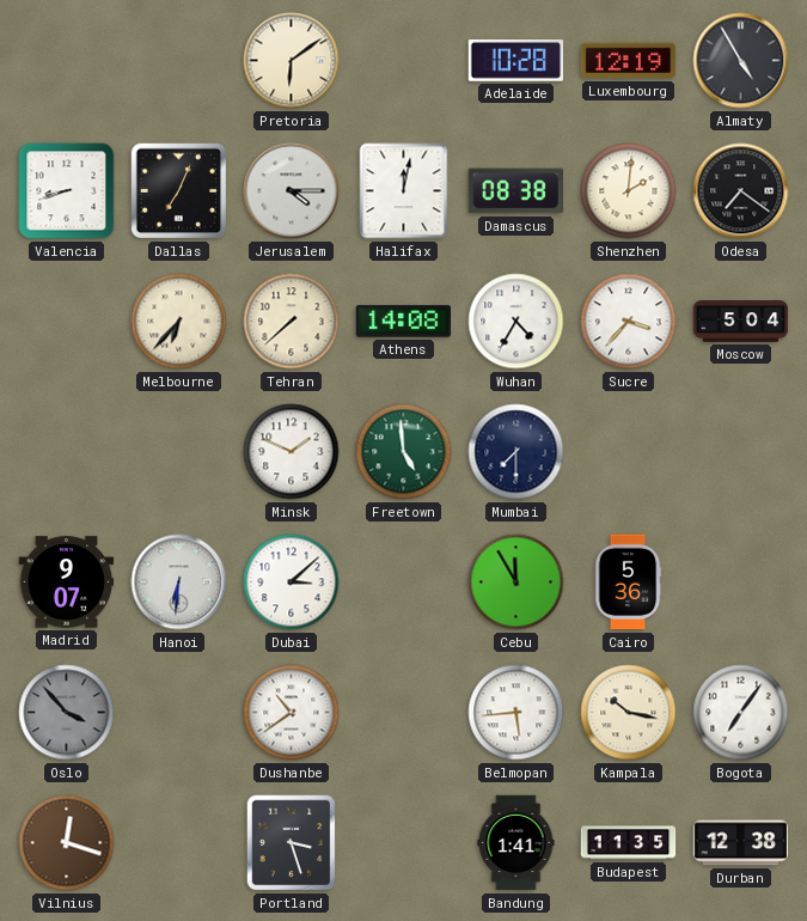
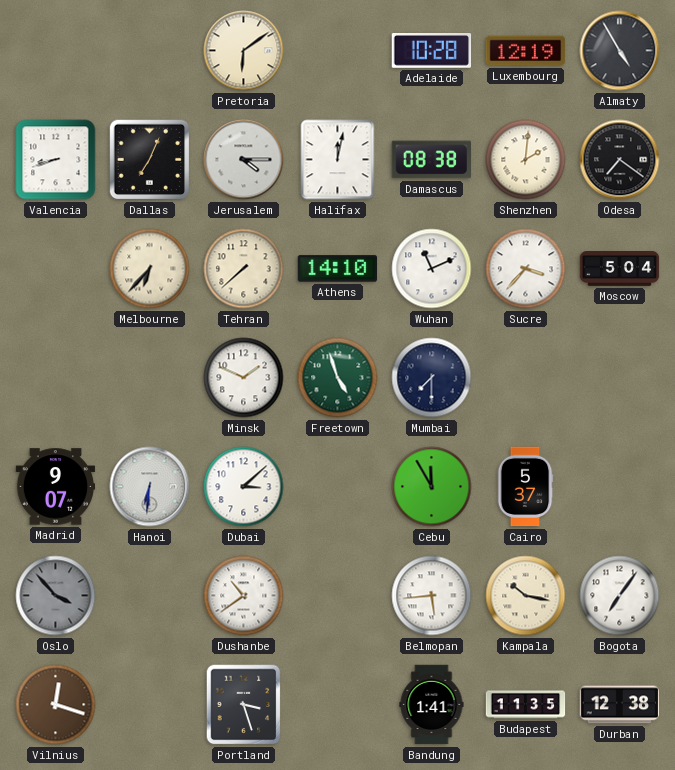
Athens: 14:08 -> 14:10
Wuhan: 4:35 -> 11:11
Freetown: 4:59 -> 4:57
Cairo: 5:36 -> 5:37
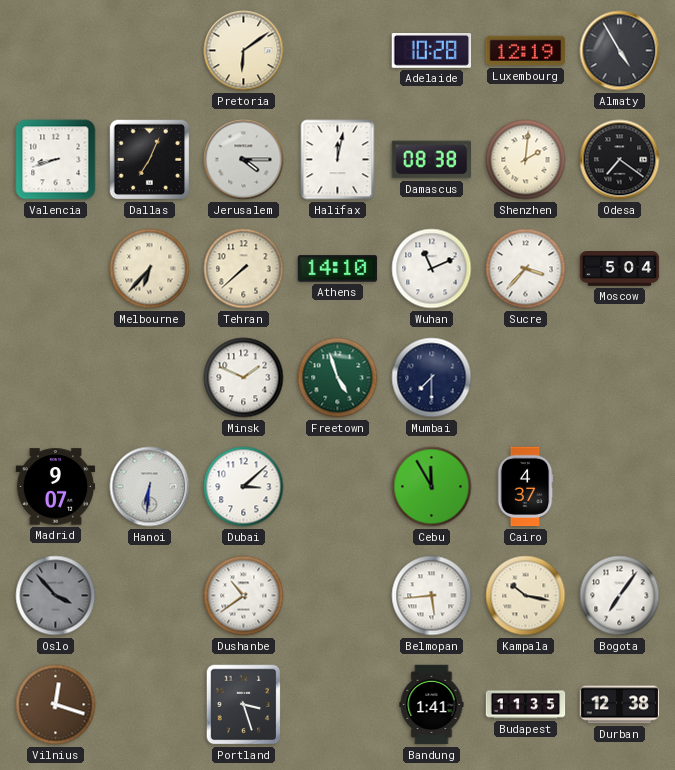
Cairo: 5:37 -> 4:37
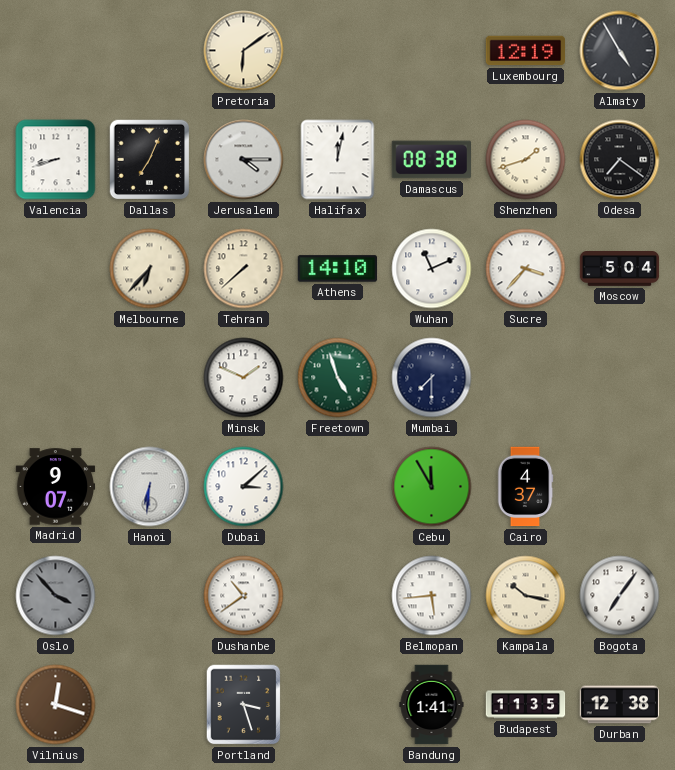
Adelaide: 10:28 -> none
Shenzhen: 2:01 -> 1:42
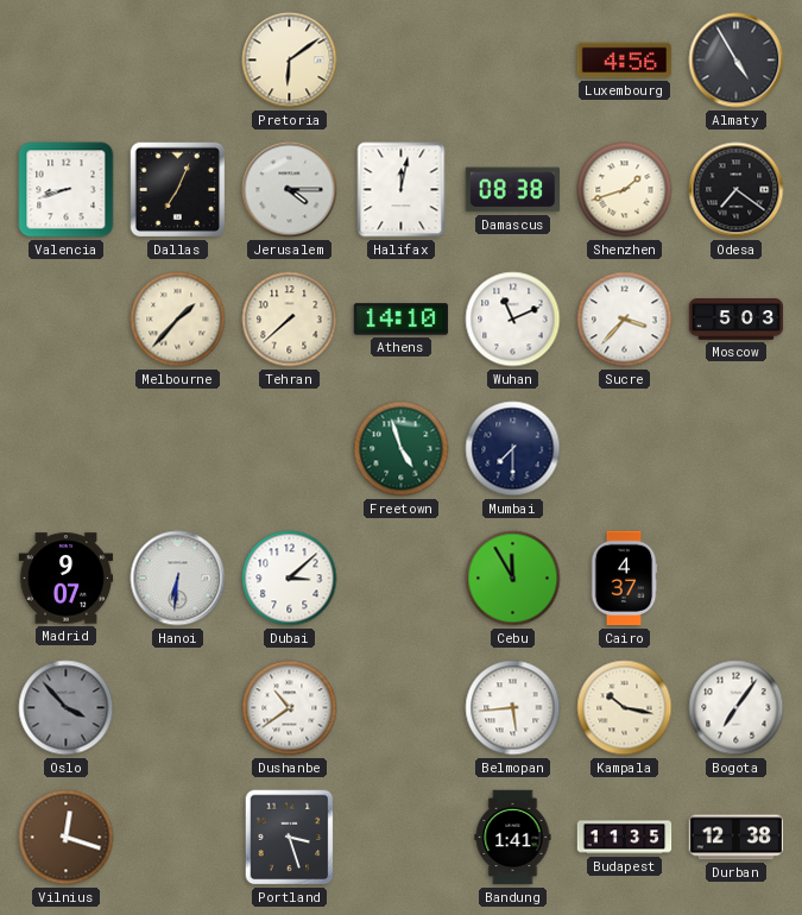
Luxembourg: 12:19 -> 4:56
Melbourne: 6:37 -> 1:37
Moscow: 5:04 -> 5:03
Minsk: 1:49 -> none
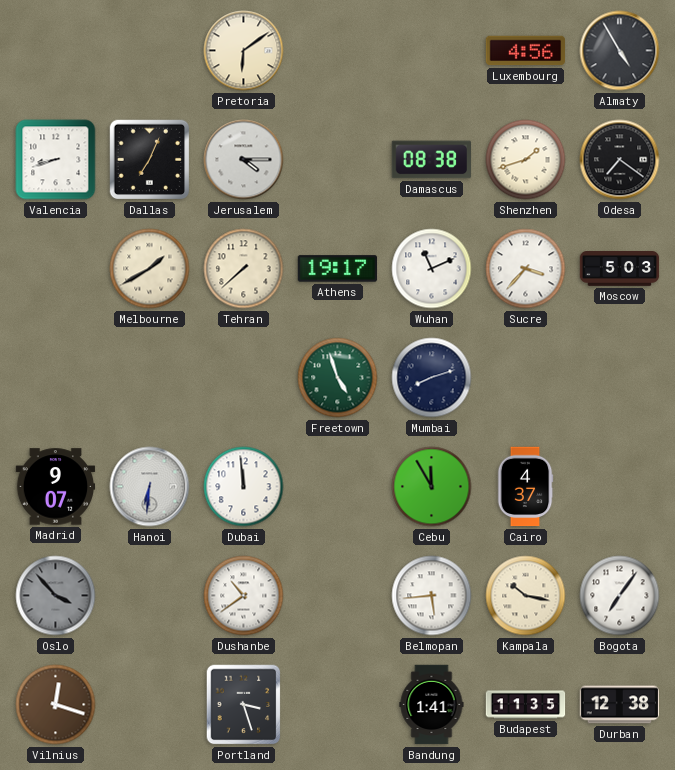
Halifax: 12:02 -> none
Melbourne: 1:37 -> 1:40
Athens: 14:10 -> 19:17
Mumbai: 7:30 -> 8:12
Dubai: 3:08 -> 11:59
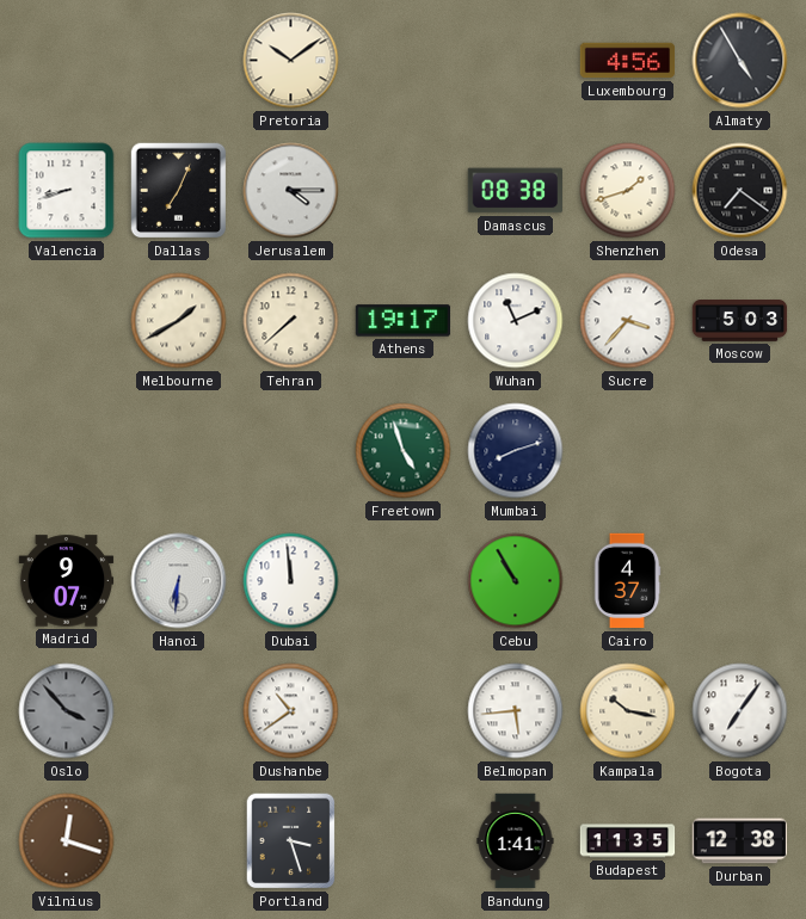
Pretoria: 6:09 -> 10:09
Cebu: 11:55 -> 10:55
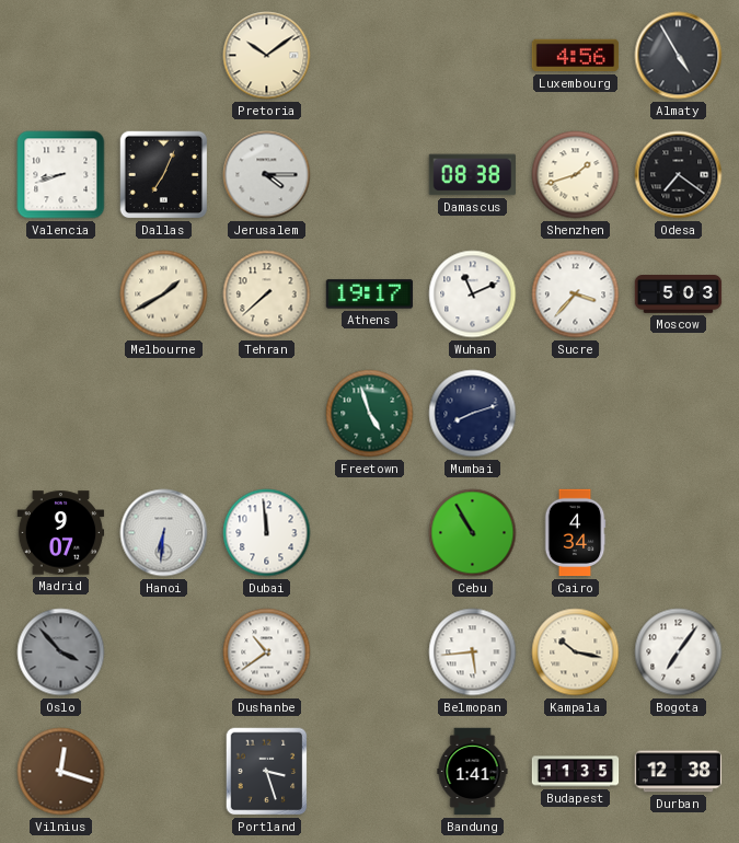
Cairo: 4:37 -> 4:34
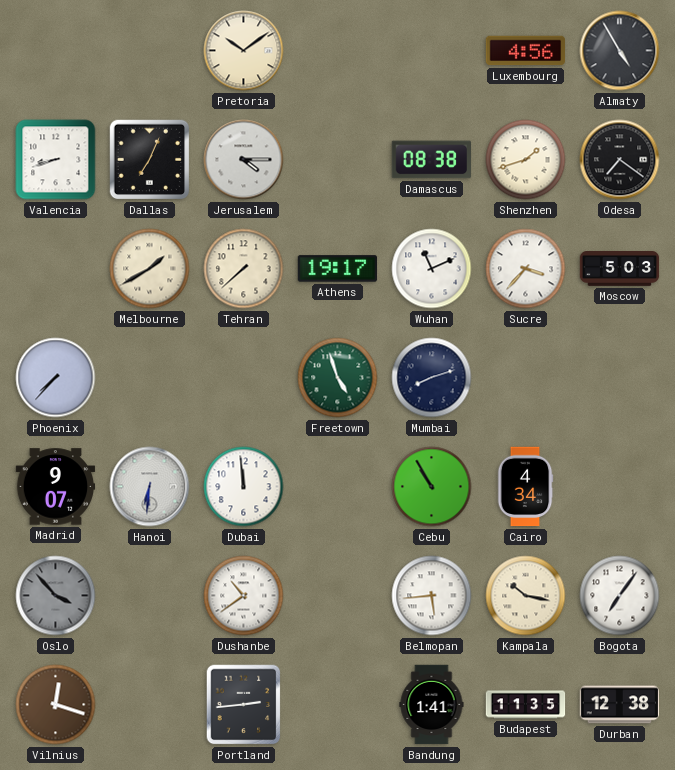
Phoenix: none -> 7:37
Portland: 3:27 -> 2:44
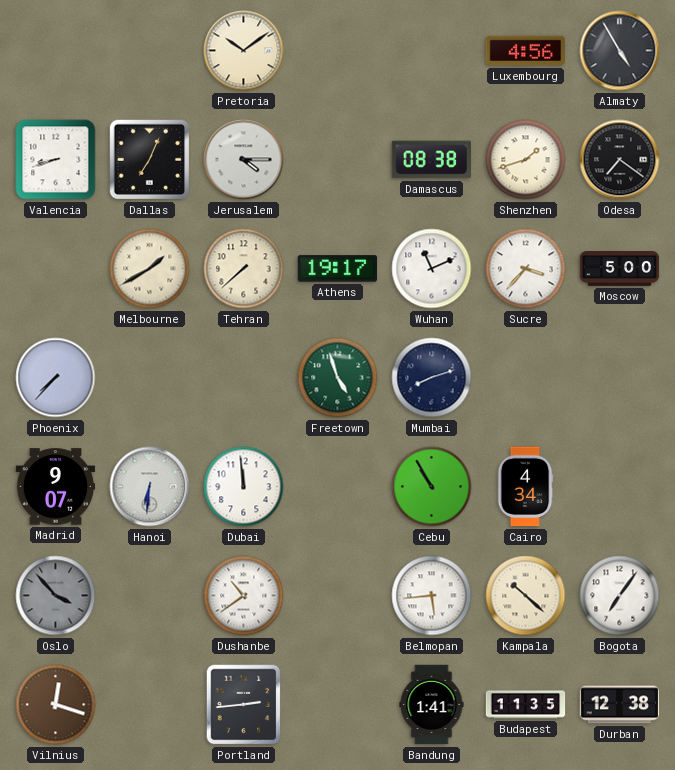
Moscow: 5:03 -> 5:00
Kampala: 10:17 -> 10:22
